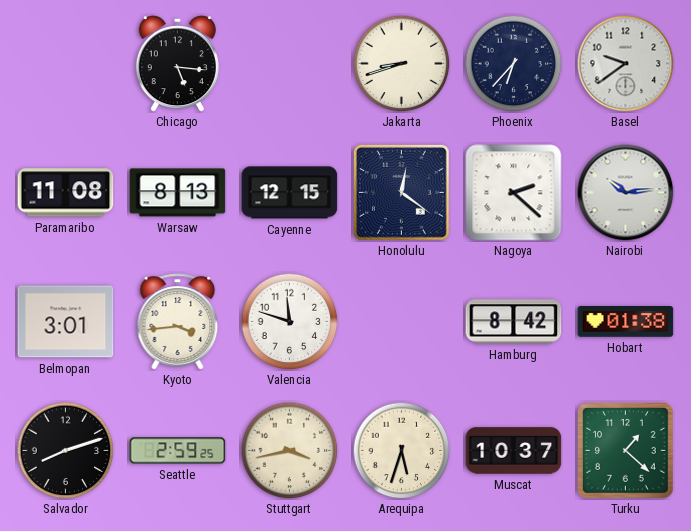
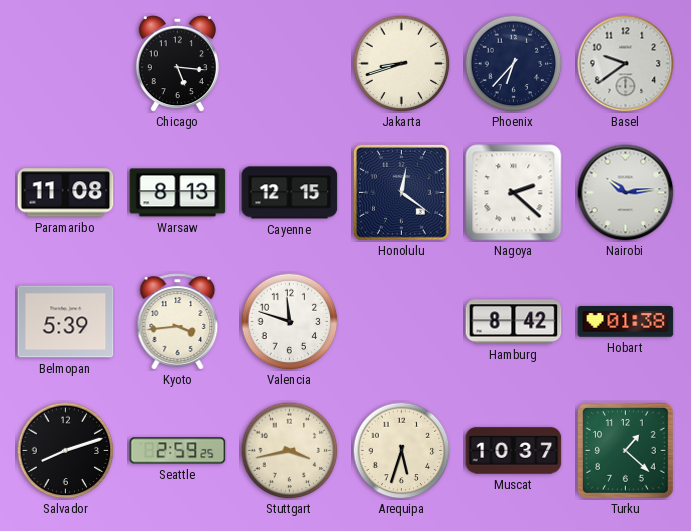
Belmopan: 3:01 -> 5:39
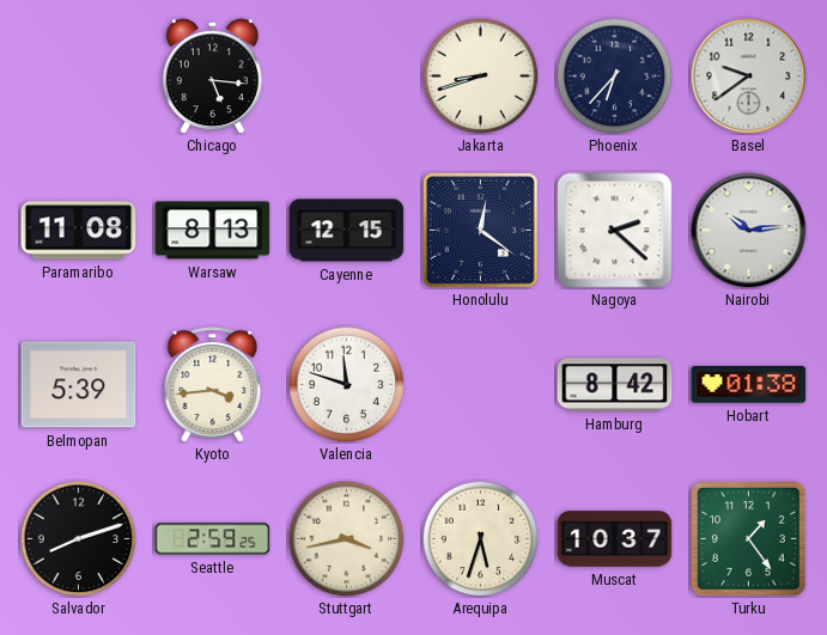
Turku: 1:22 -> 1:24
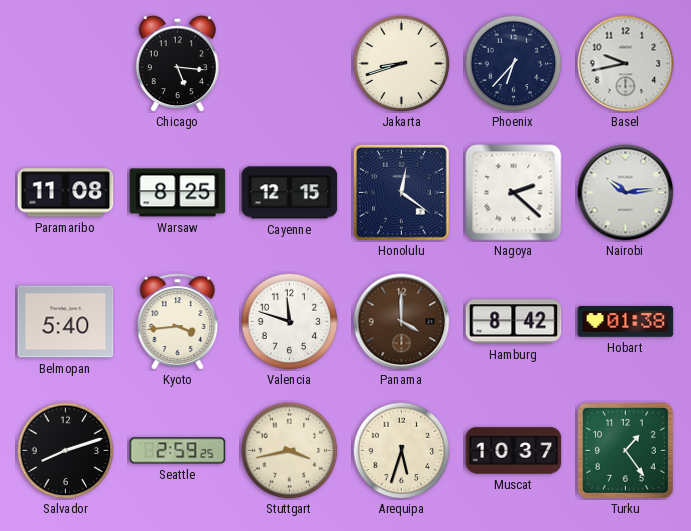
Basel: 9:39 -> 9:43
Warsaw: 8:13 -> 8:25
Belmopan: 5:39 -> 5:40
Panama: none -> 4:00
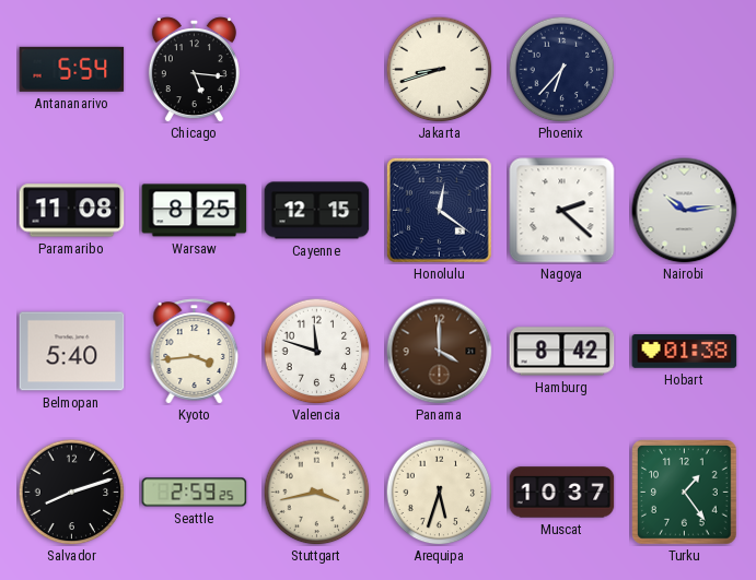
Antananarivo: none -> 5:54
Basel: 9:43 -> none
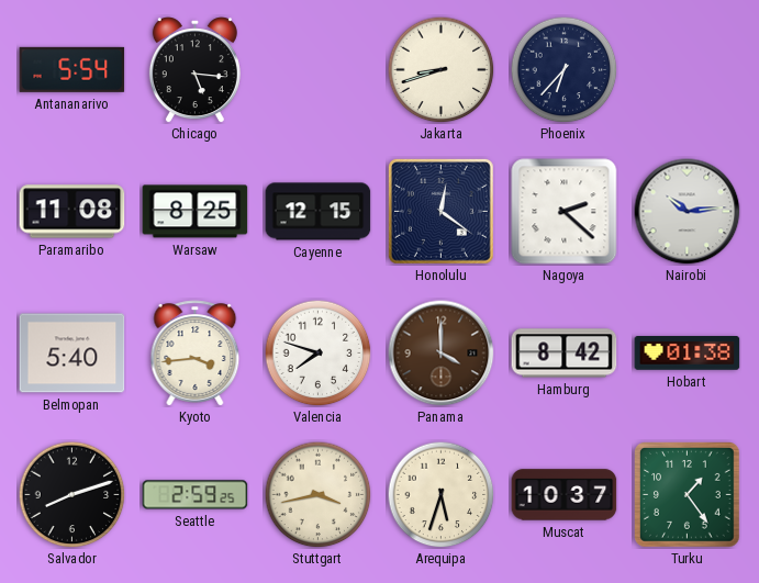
Valencia: 11:48 -> 7:48
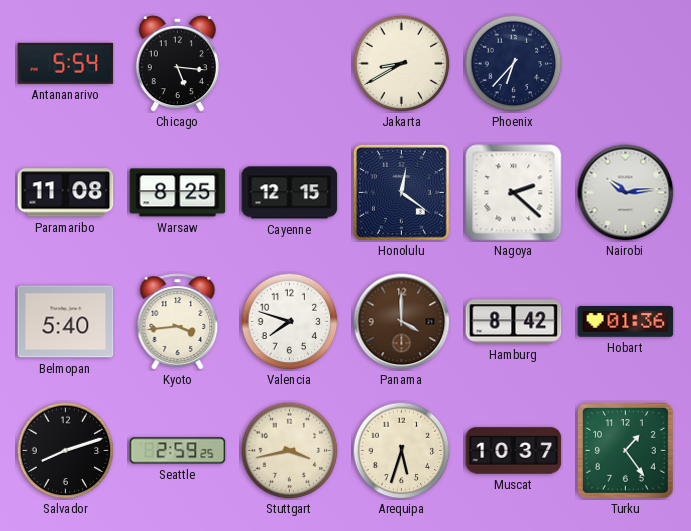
Jakarta: 8:42 -> 8:40
Hobart: 01:38 -> 01:36
